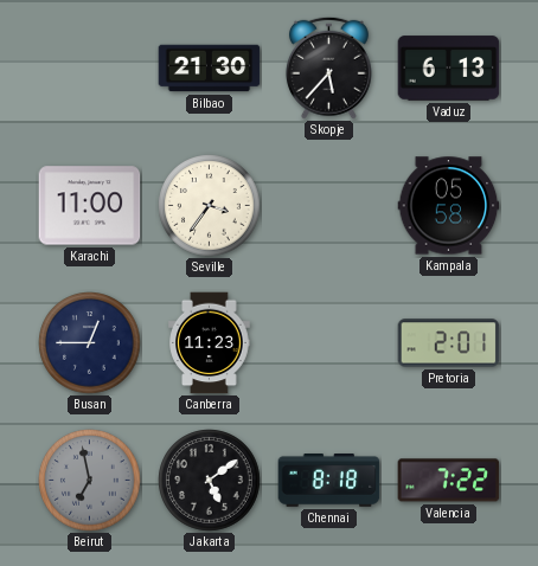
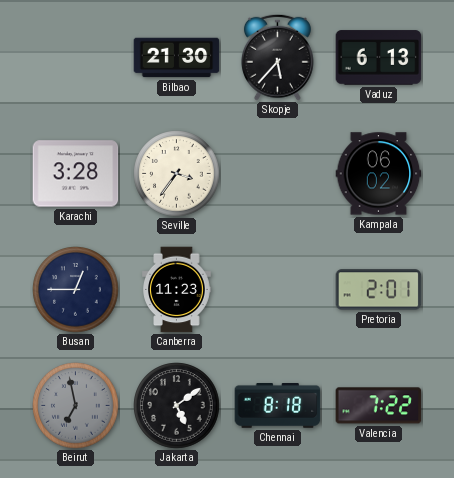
Karachi: 11:00 -> 3:28
Kampala: 05:58 -> 06:02
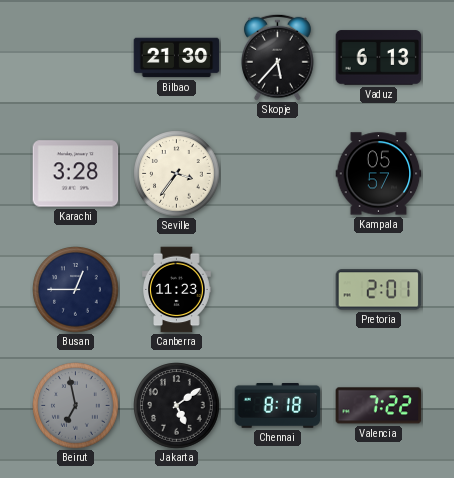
Kampala: 06:02 -> 05:57
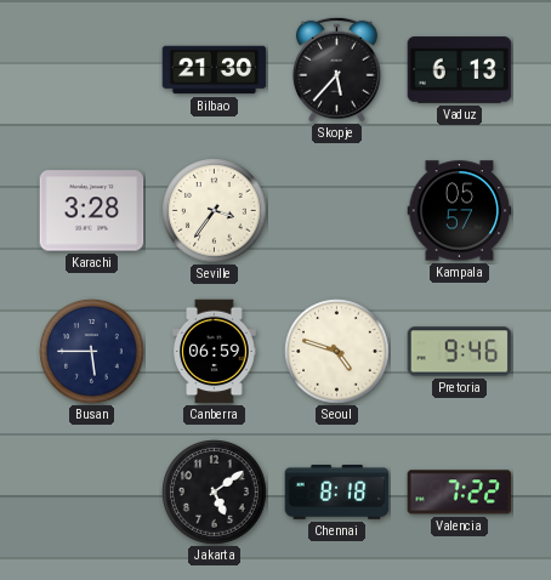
Busan: 12:45 -> 5:45
Canberra: 11:23 -> 06:59
Seoul: none -> 4:48
Pretoria: 2:01 -> 9:46
Beirut: 6:58 -> none
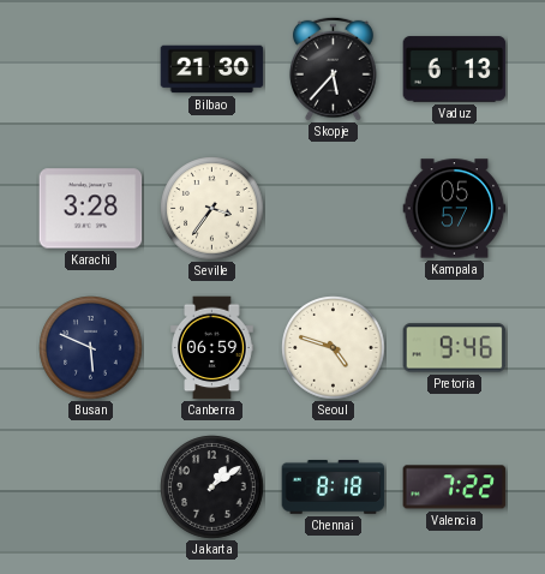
Busan: 5:45 -> 5:49
Jakarta: 5:09 -> 1:09
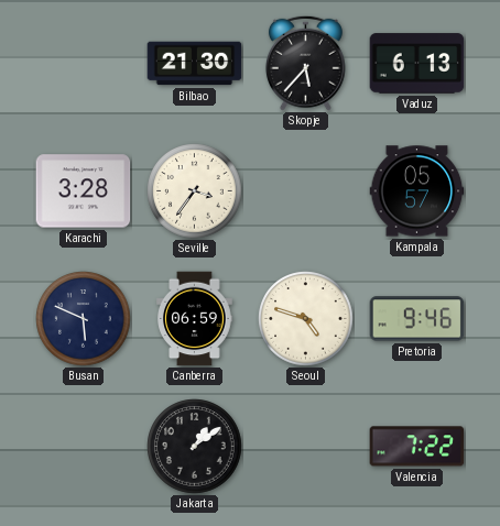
Chennai: 8:18 -> none
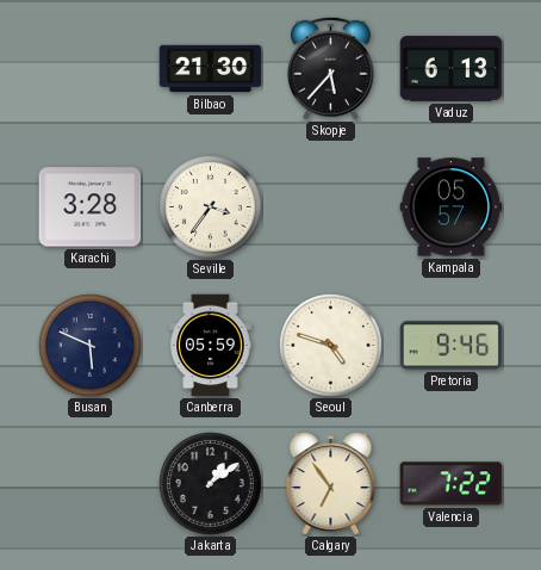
Canberra: 06:59 -> 05:59
Calgary: none -> 6:54
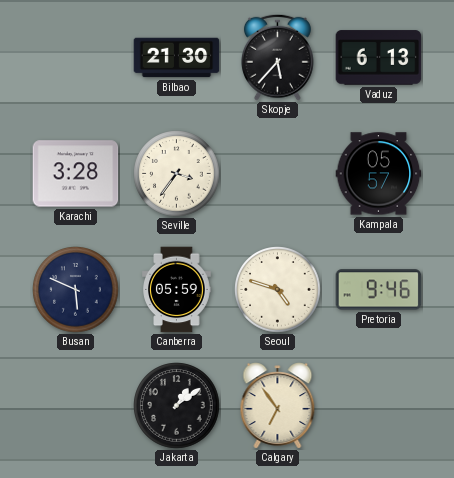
Valencia: 7:22 -> none
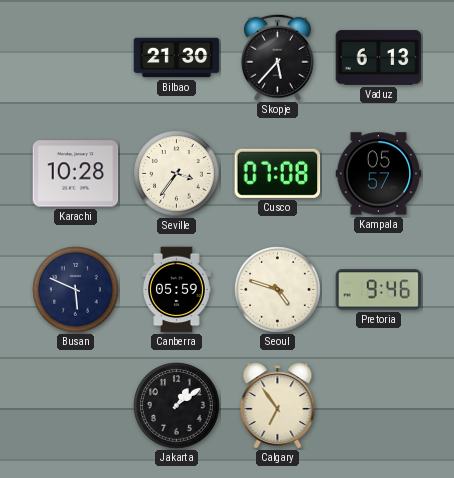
Karachi: 3:28 -> 10:28
Cusco: none -> 07:08
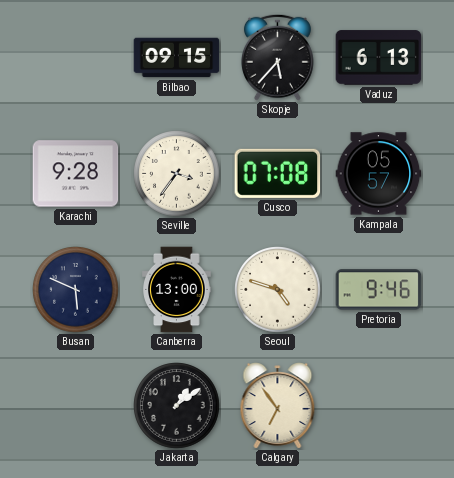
Bilbao: 21:30 -> 09:15
Karachi: 10:28 -> 9:28
Canberra: 05:59 -> 13:00
